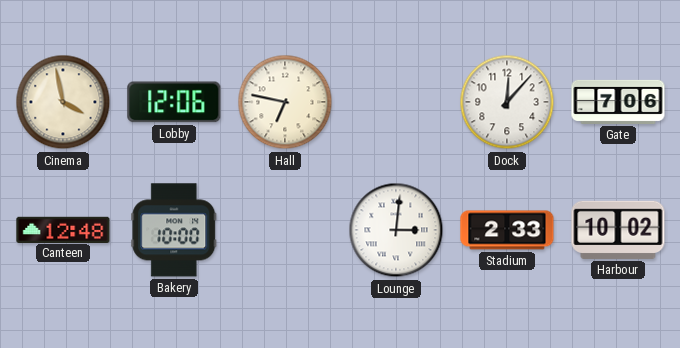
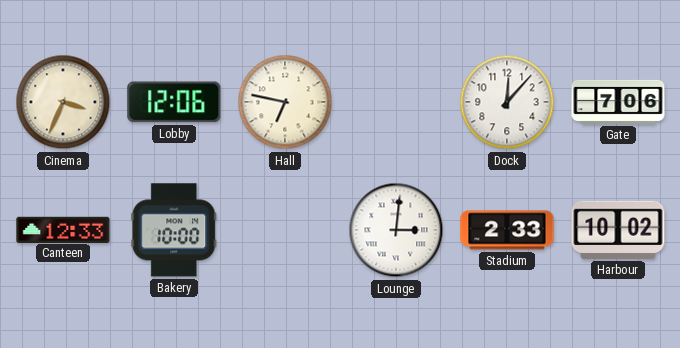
Cinema: 3:58 -> 3:34
Canteen: 12:48 -> 12:33
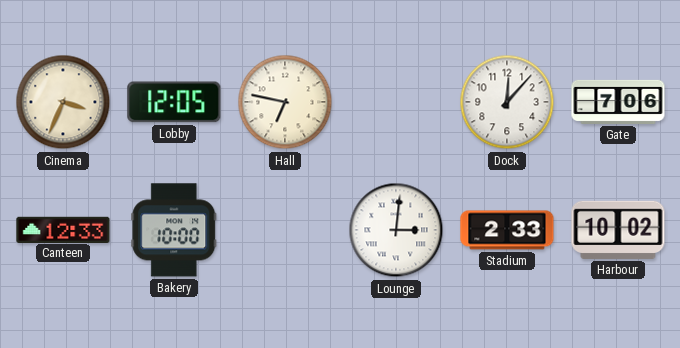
Lobby: 12:06 -> 12:05
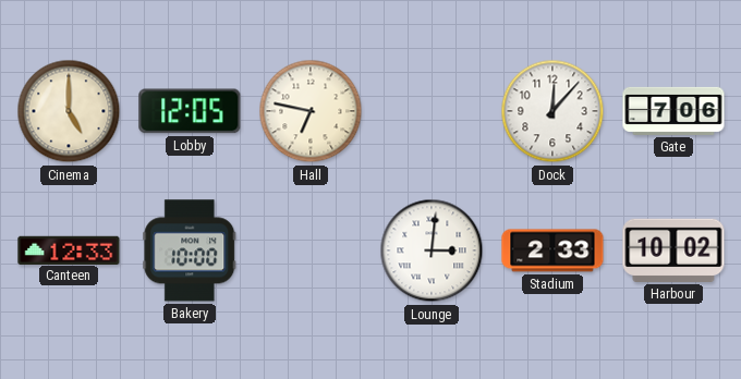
Cinema: 3:34 -> 5:00
